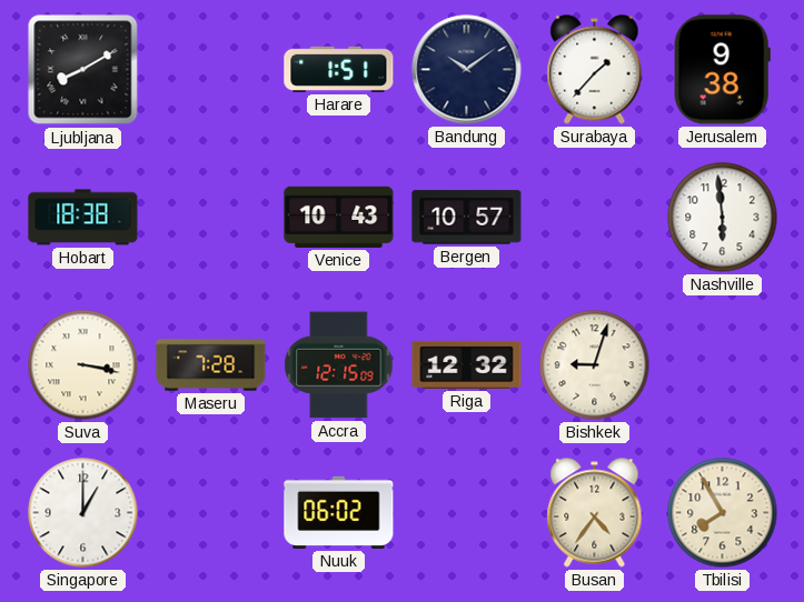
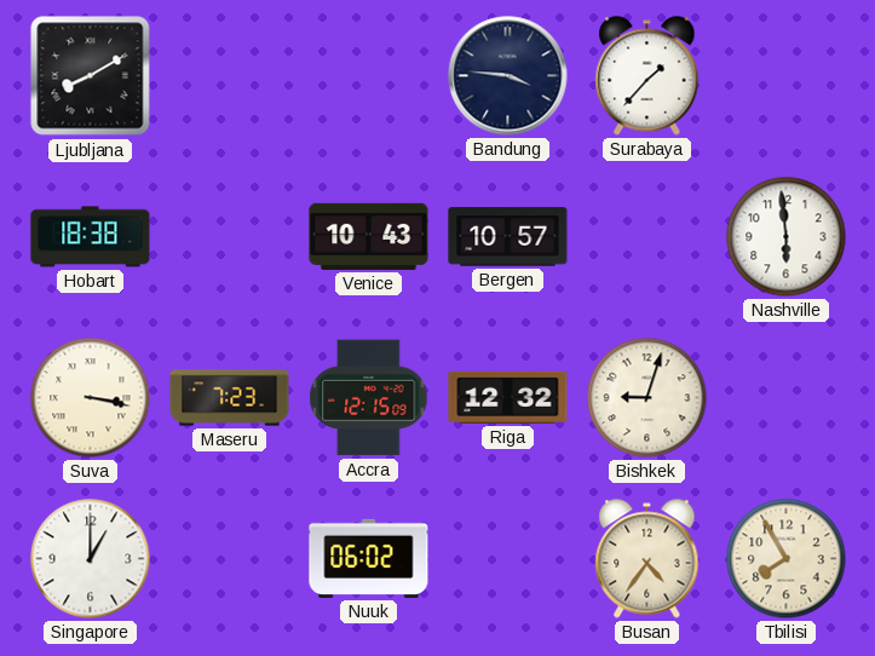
Harare: 1:51 -> none
Bandung: 10:09 -> 3:46
Jerusalem: 9:38 -> none
Maseru: 7:28 -> 7:23
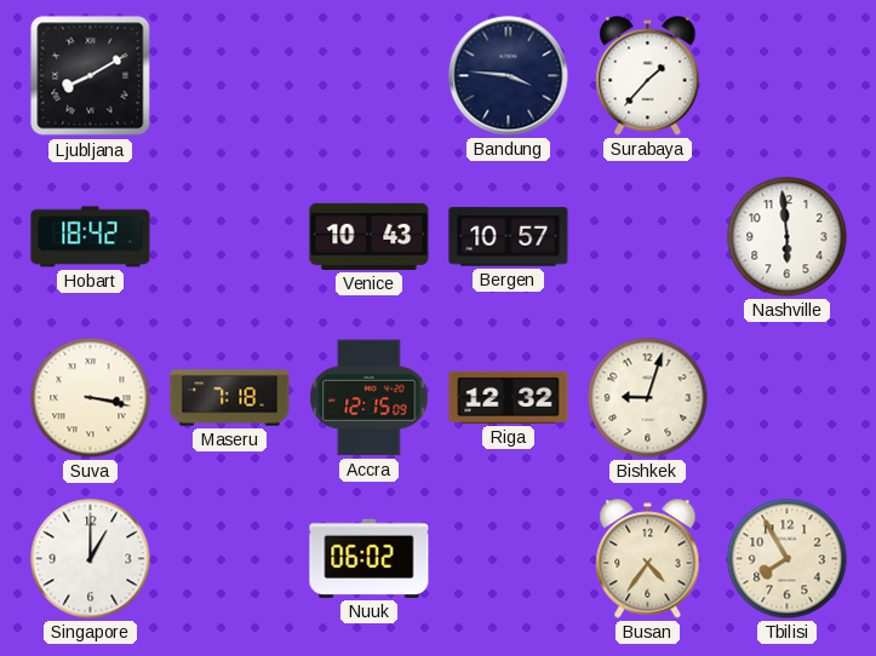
Hobart: 18:38 -> 18:42
Maseru: 7:23 -> 7:18
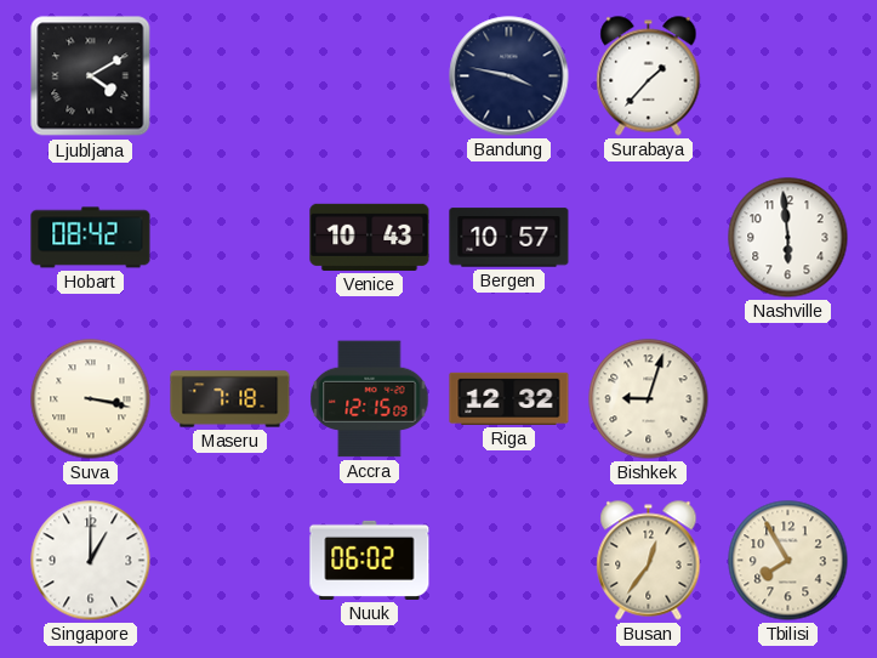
Ljubljana: 8:10 -> 4:10
Bandung: 3:46 -> 3:47
Hobart: 18:42 -> 08:42
Busan: 4:36 -> 12:36
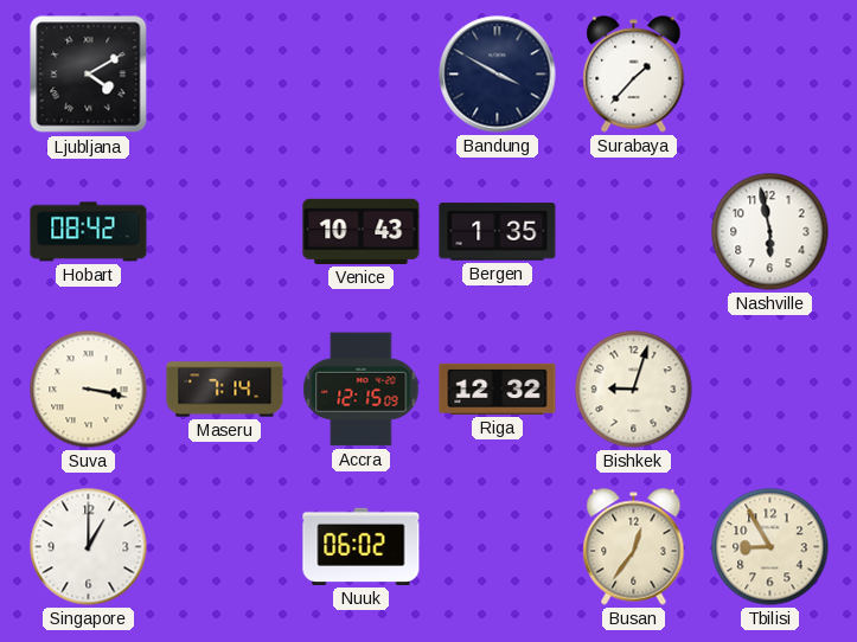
Bandung: 3:47 -> 3:50
Bergen: 10:57 -> 1:35
Nashville: 5:59 -> 5:58
Maseru: 7:18 -> 7:14
Tbilisi: 7:55 -> 8:55
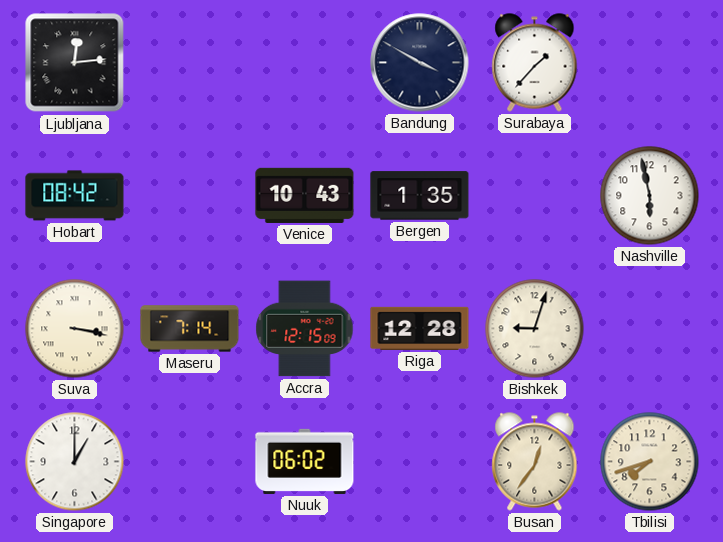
Ljubljana: 4:10 -> 12:14
Riga: 12:32 -> 12:28
Tbilisi: 8:55 -> 7:42
